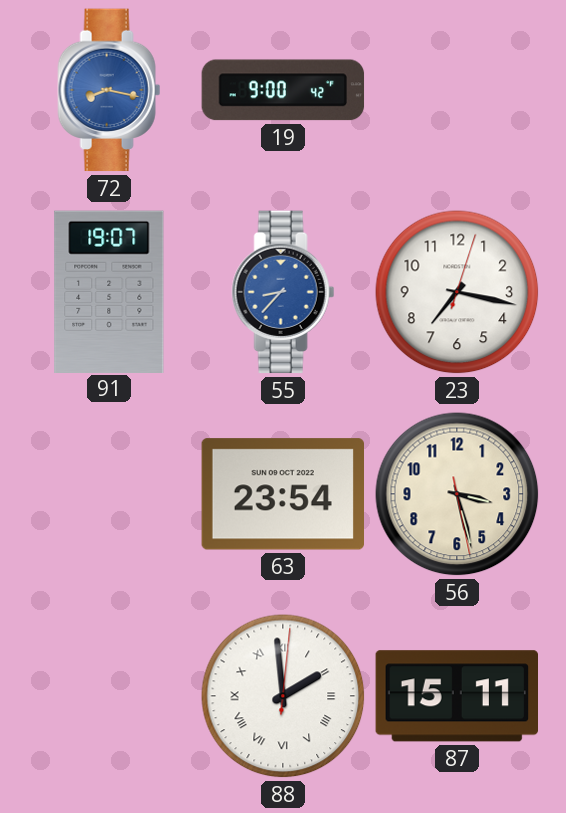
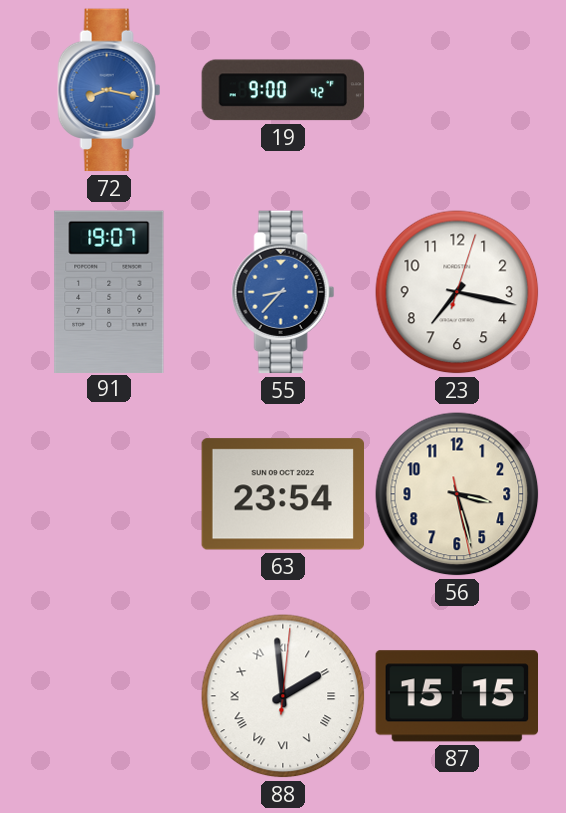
87: 15:11 -> 15:15
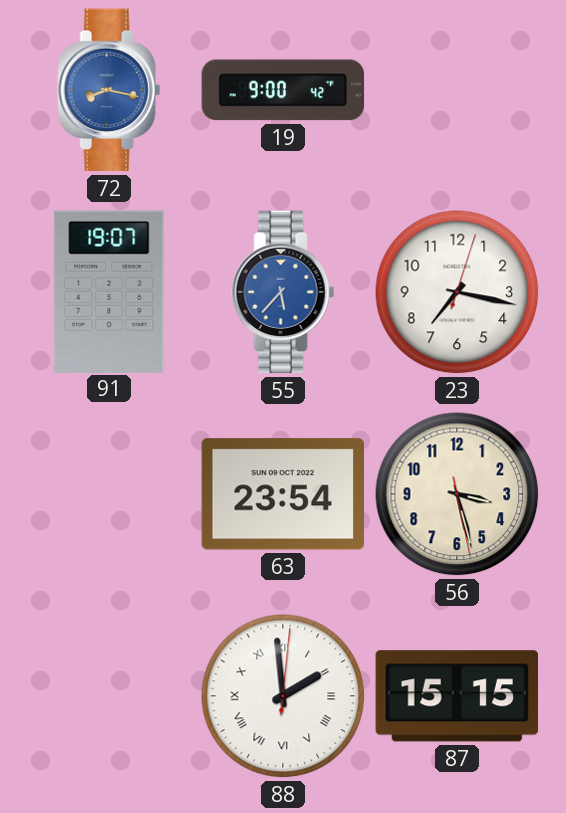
55: 8:37 -> 5:37
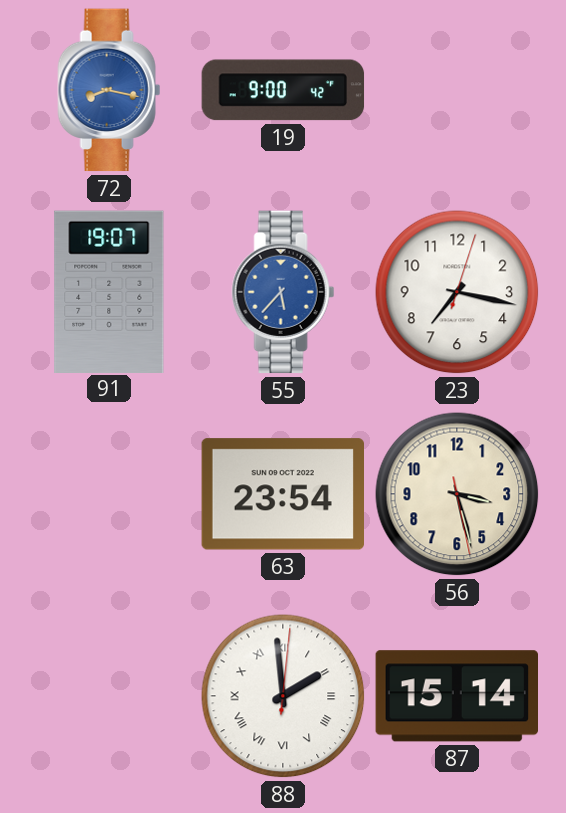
87: 15:15 -> 15:14
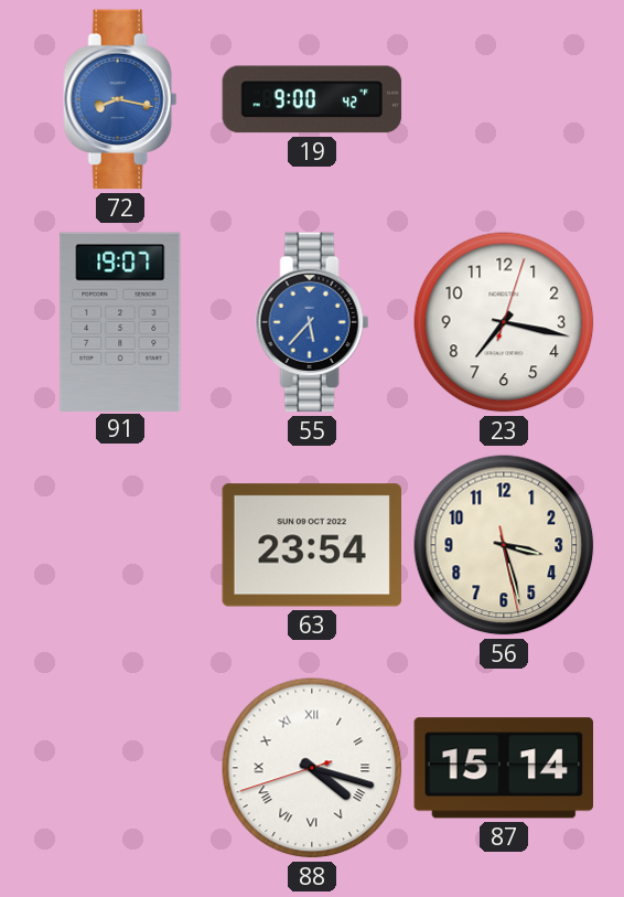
88: 1:59 -> 4:17
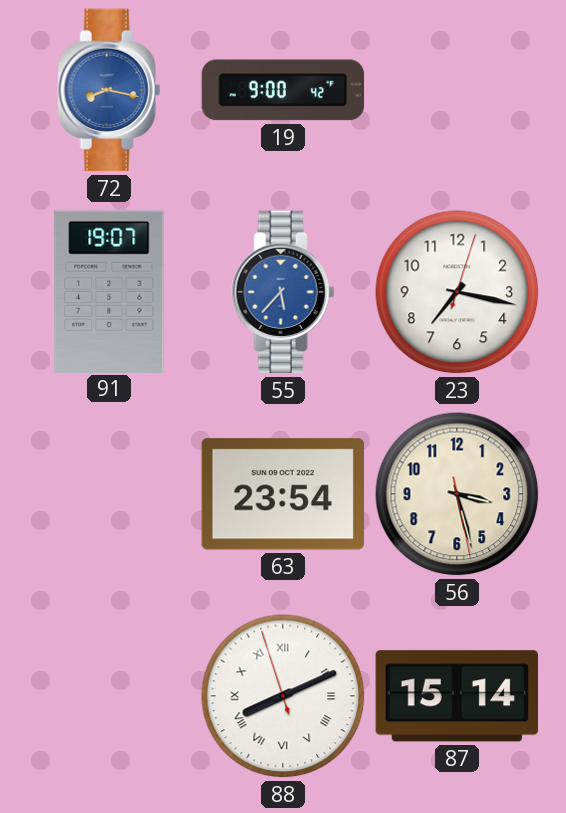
88: 4:17 -> 8:10
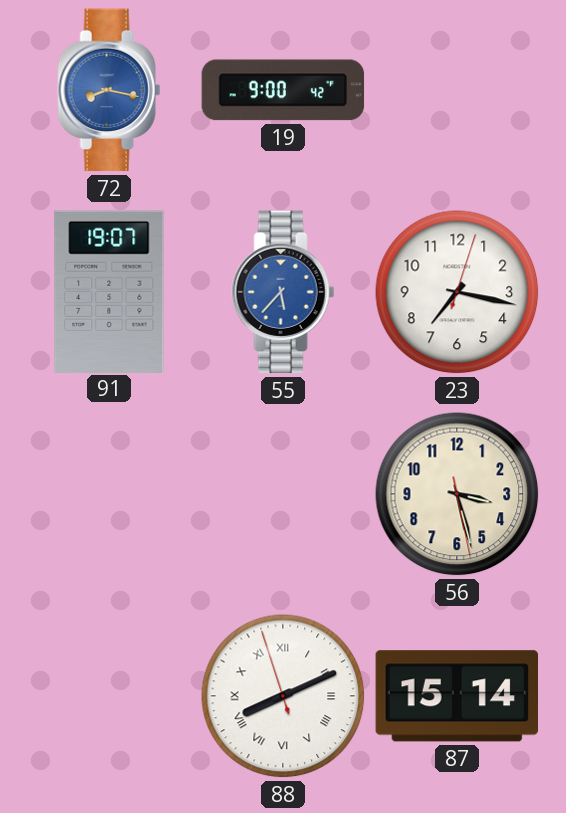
63: 23:54 -> none
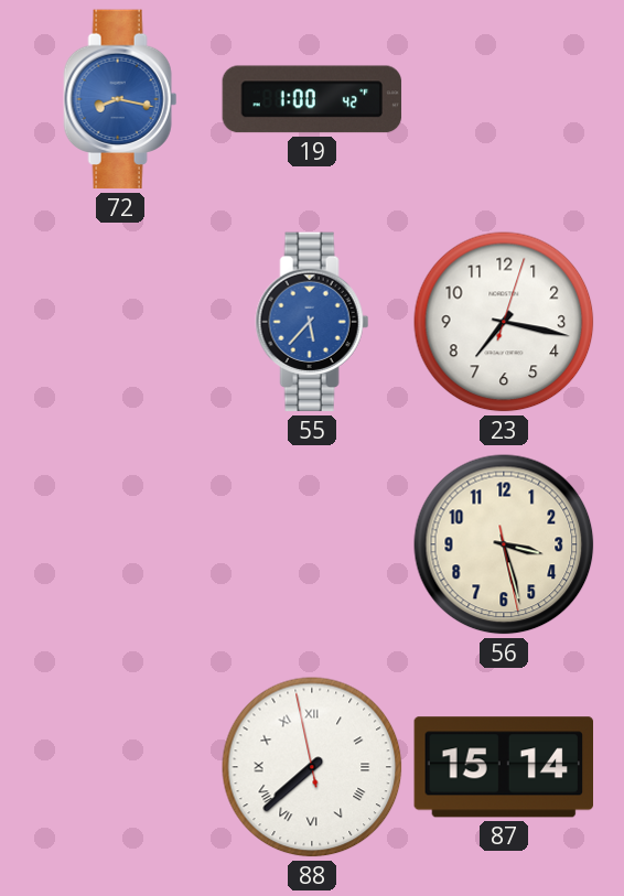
19: 9:00 -> 1:00
91: 19:07 -> none
88: 8:10 -> 7:37
